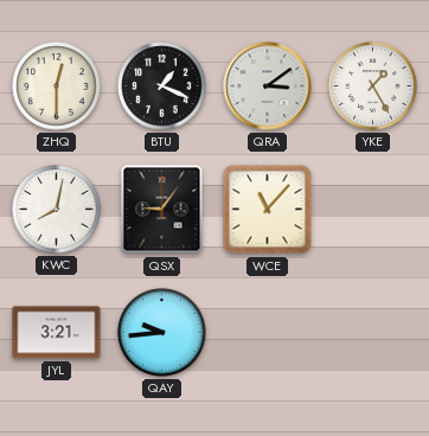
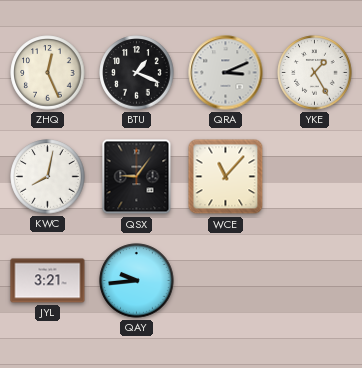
ZHQ: 12:30 -> 12:26
QRA: 3:09 -> 3:11
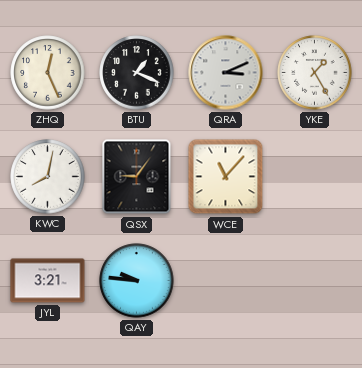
QAY: 9:44 -> 9:46
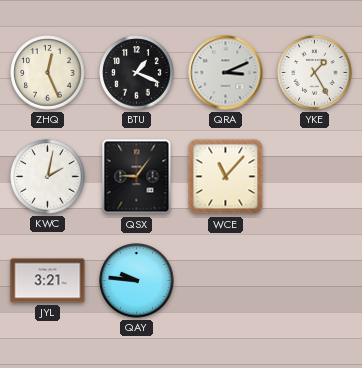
KWC: 8:02 -> 2:02
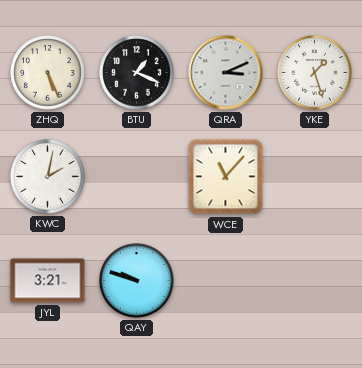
ZHQ: 12:26 -> 5:26
YKE: 1:25 -> 1:27
QSX: 9:06 -> none
QAY: 9:46 -> 9:48
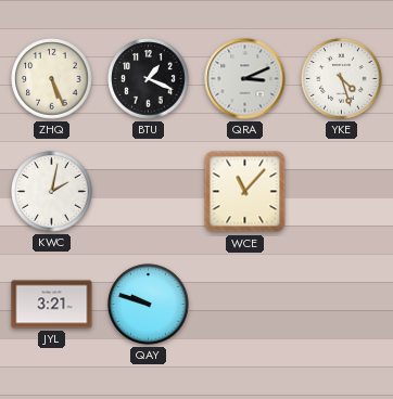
YKE: 1:27 -> 4:27
